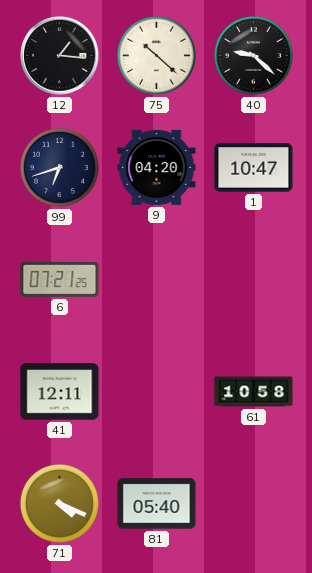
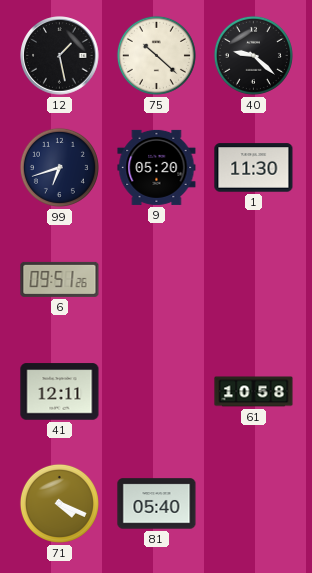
12: 1:16 -> 1:28
9: 04:20 -> 05:20
1: 10:47 -> 11:30
6: 07:21 -> 09:51
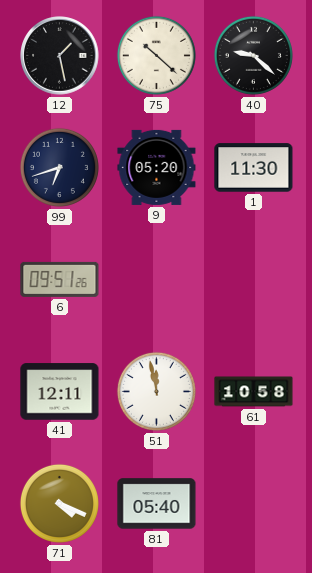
51: none -> 11:58
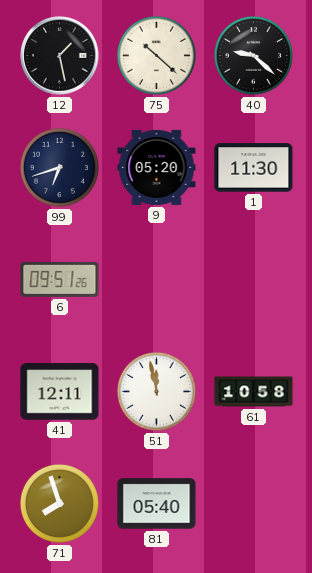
71: 4:19 -> 7:57
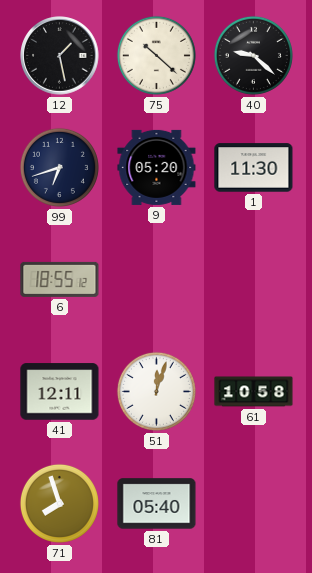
6: 09:51 -> 18:55
51: 11:58 -> 12:03
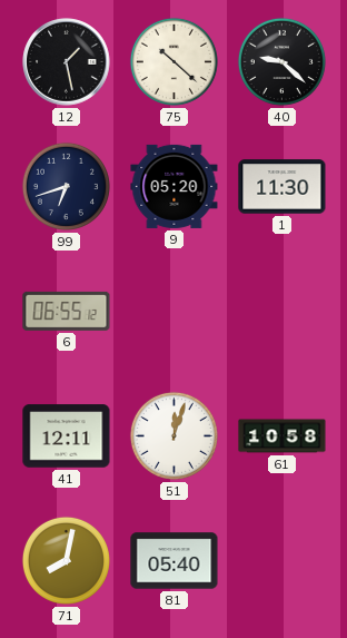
6: 18:55 -> 06:55
71: 7:57 -> 8:02
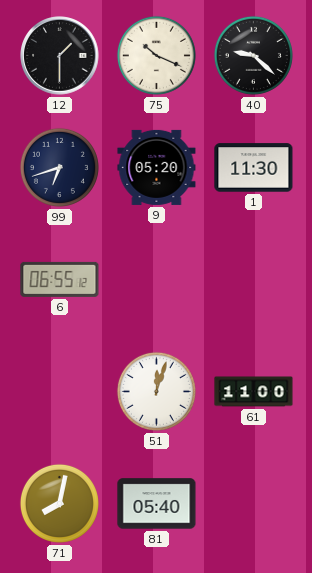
12: 1:28 -> 1:30
75: 10:22 -> 10:19
41: 12:11 -> none
61: 10:58 -> 11:00
